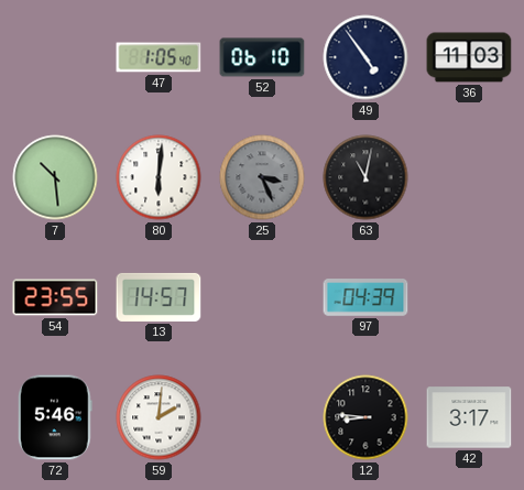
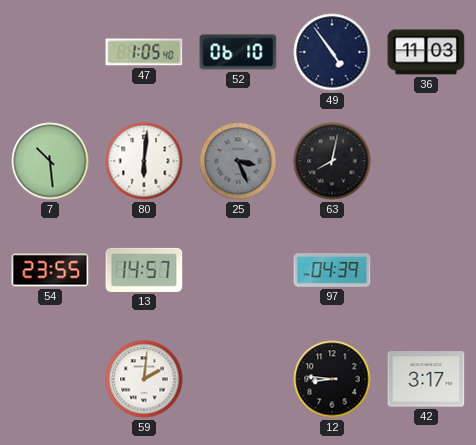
63: 11:02 -> 8:02
72: 5:46 -> none
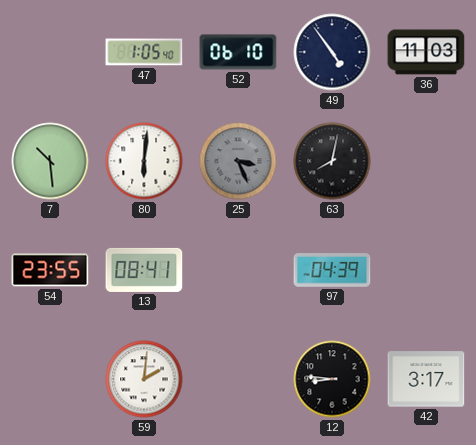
13: 14:57 -> 08:41
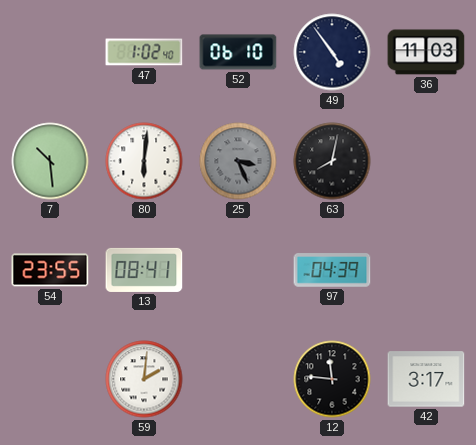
47: 1:05 -> 1:02
12: 8:46 -> 11:46
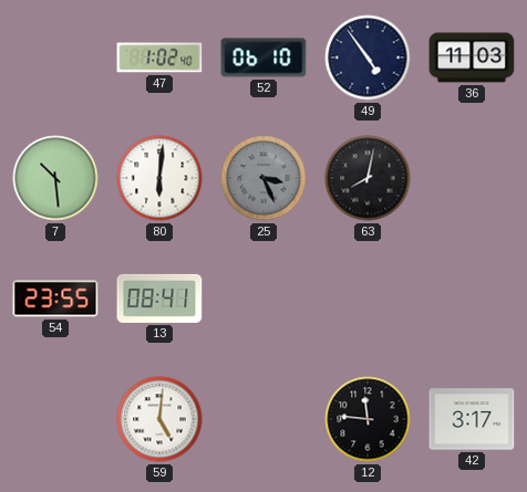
97: 04:39 -> none
59: 2:01 -> 5:01
